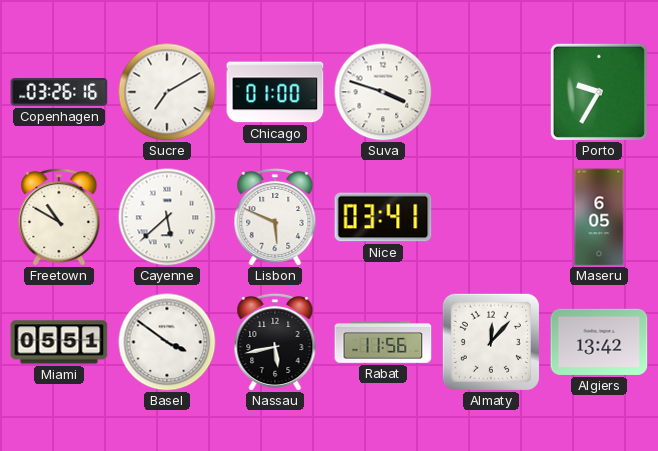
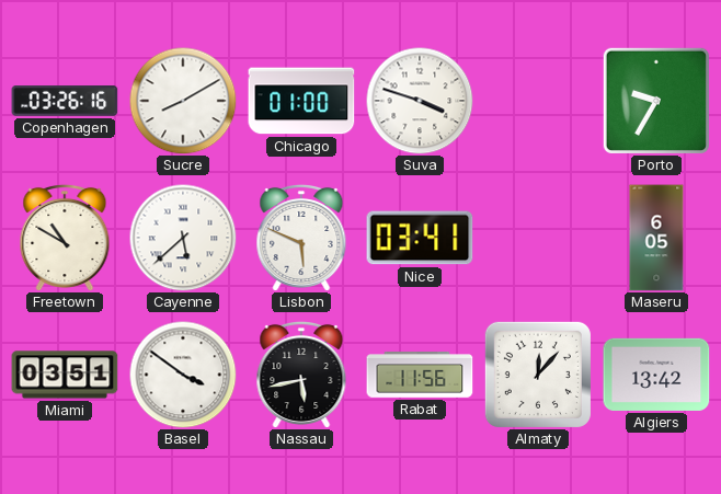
Sucre: 7:10 -> 8:10
Miami: 05:51 -> 03:51
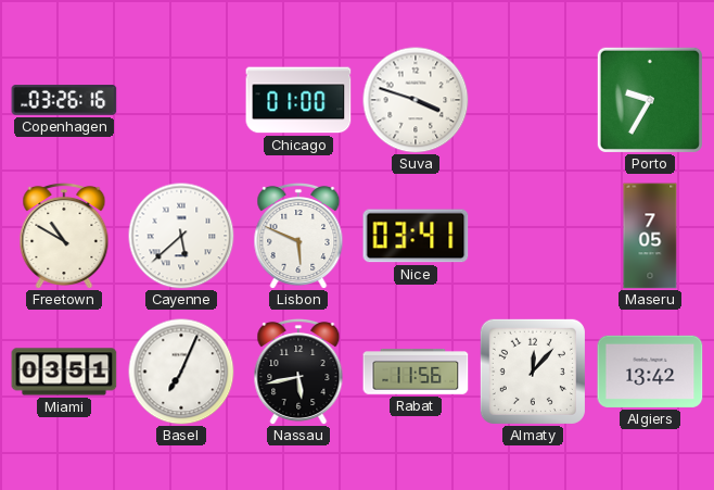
Sucre: 8:10 -> none
Maseru: 6:05 -> 7:05
Basel: 3:51 -> 7:04
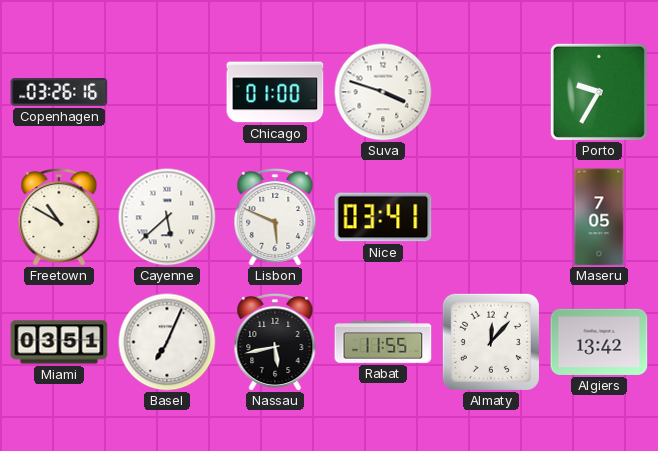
Rabat: 11:56 -> 11:55
